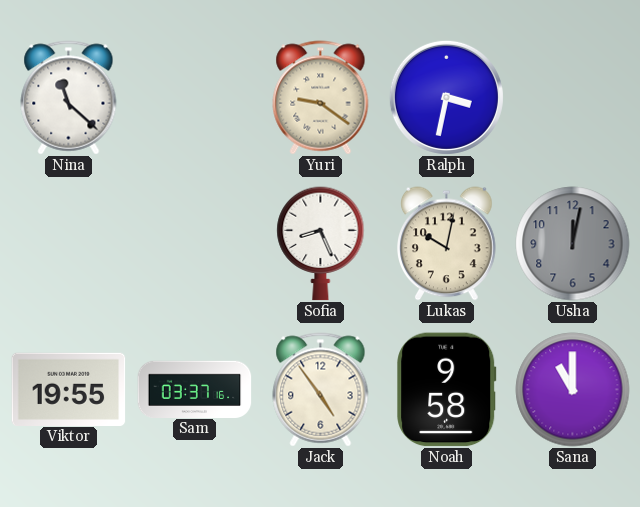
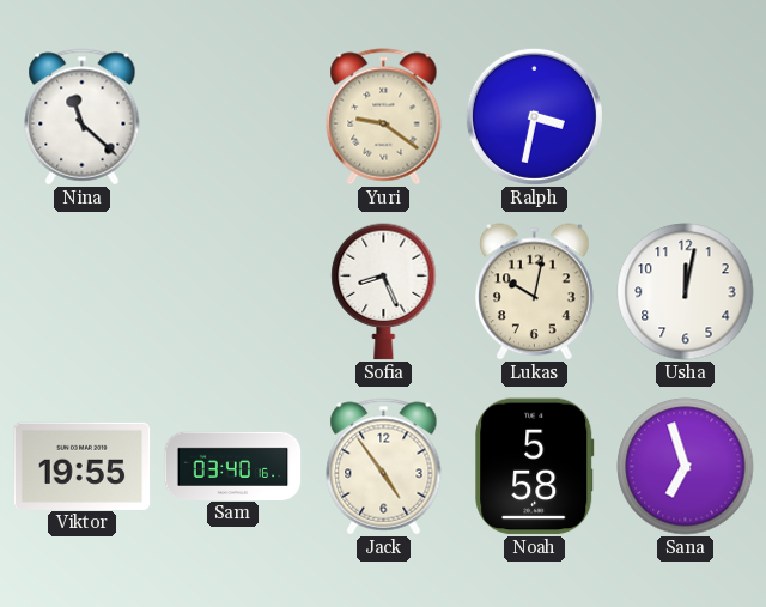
Usha dial: grey -> white
Sam: 03:37 -> 03:40
Noah: 9:58 -> 5:58
Sana: 11:00 -> 6:57
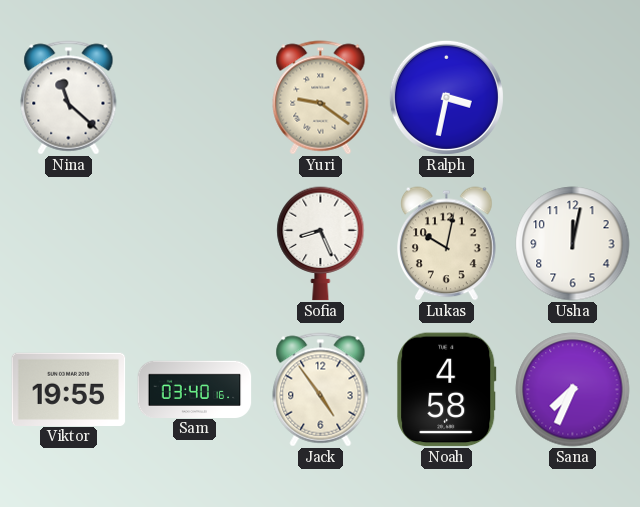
Noah: 5:58 -> 4:58
Sana: 6:57 -> 7:34
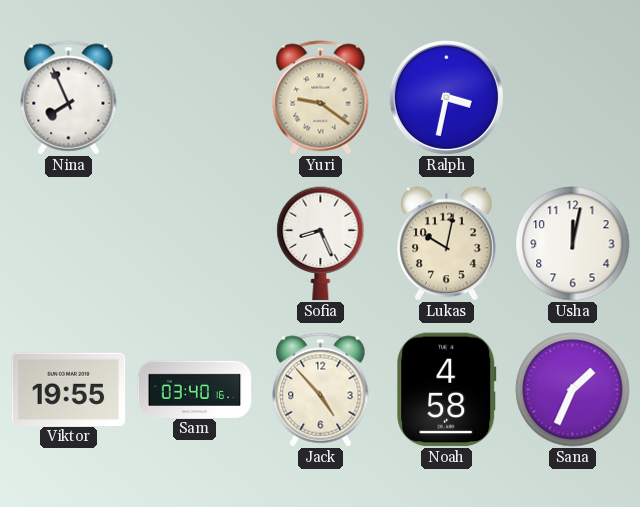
Nina: 11:22 -> 7:56
Jack: 4:54 -> 4:53
Sana: 7:34 -> 1:34
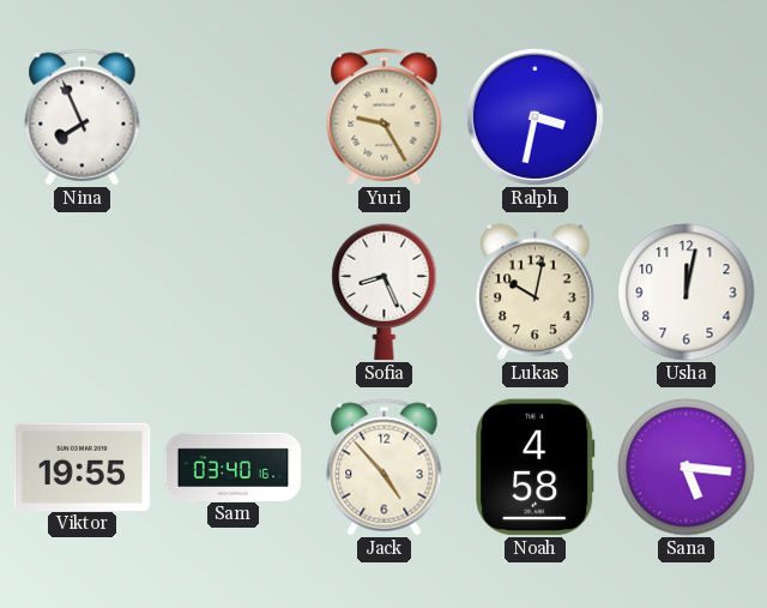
Yuri: 9:21 -> 9:25
Sana: 1:34 -> 5:16
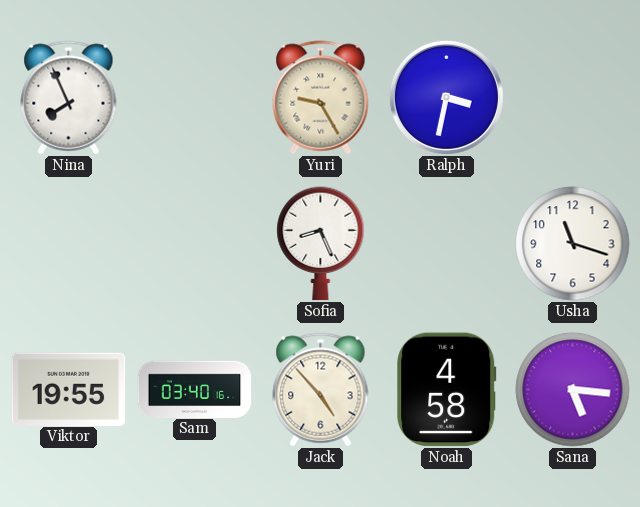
Lukas: 10:02 -> none
Usha: 12:02 -> 11:18
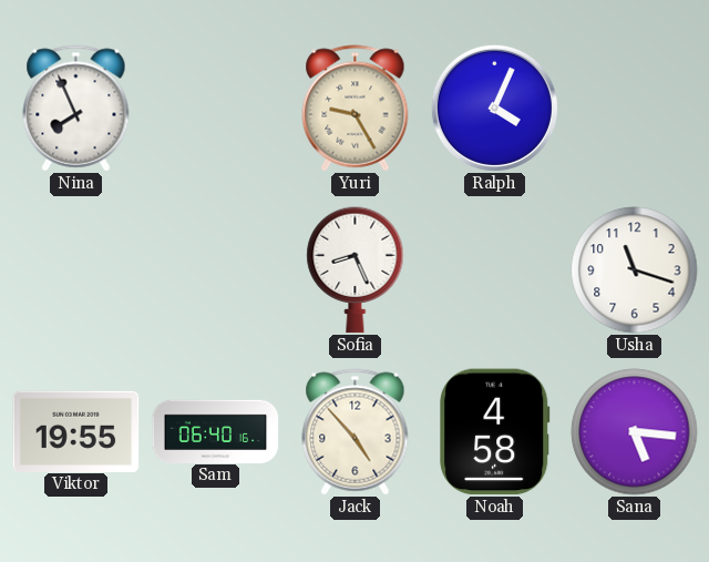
Ralph: 3:32 -> 4:04
Sam: 03:40 -> 06:40
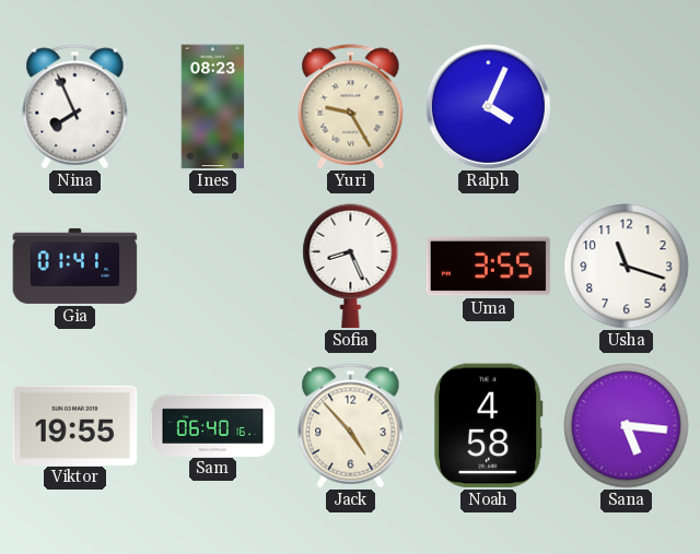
Ines: none -> 08:23
Gia: none -> 01:41
Uma: none -> 3:55
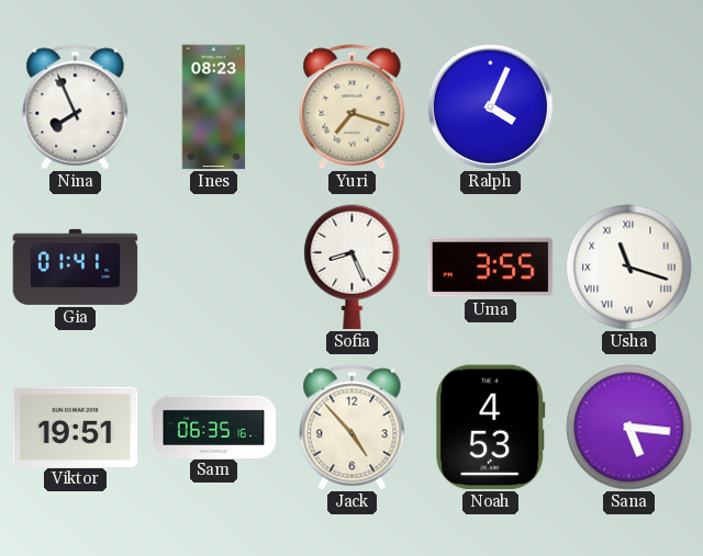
Yuri: 9:25 -> 7:18
Usha numerals: Arabic -> Roman
Viktor: 19:55 -> 19:51
Sam: 06:40 -> 06:35
Noah: 4:58 -> 4:53
